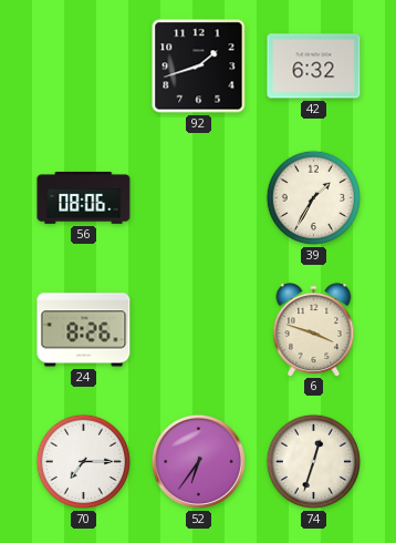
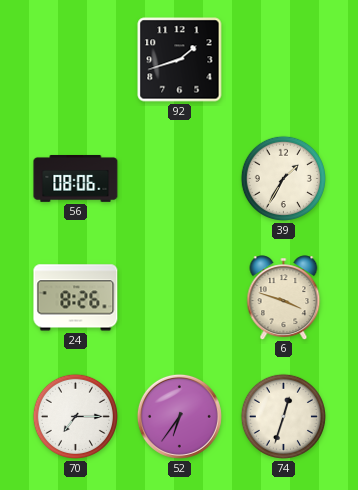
42: 6:32 -> none
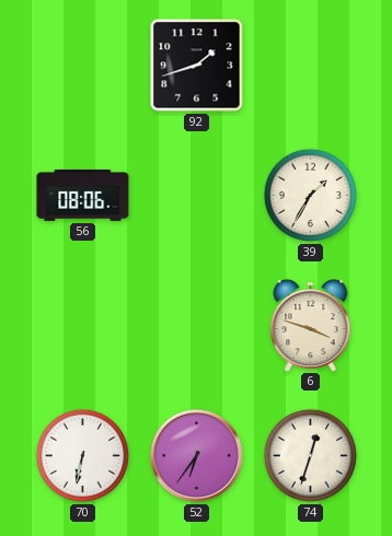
24: 8:26 -> none
70: 7:15 -> 6:32
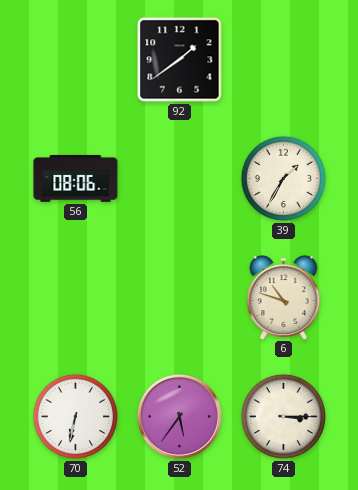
92: 1:42 -> 1:39
6: 3:48 -> 10:48
52: 6:36 -> 5:36
74: 12:33 -> 3:15
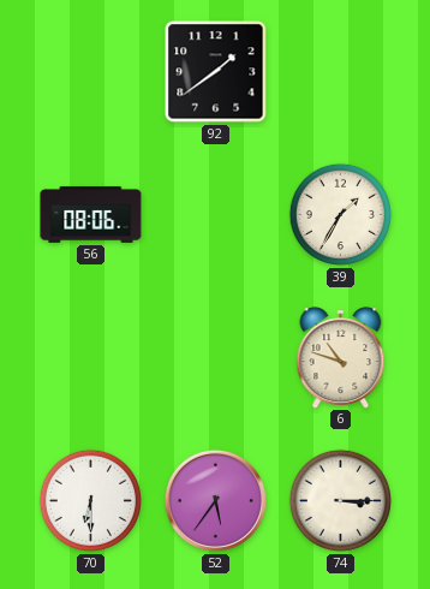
70: 6:32 -> 6:30
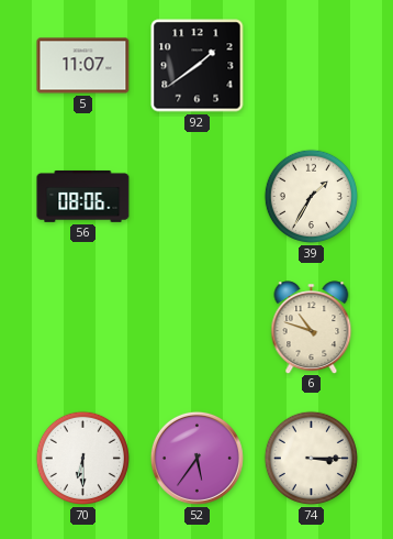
5: none -> 11:07
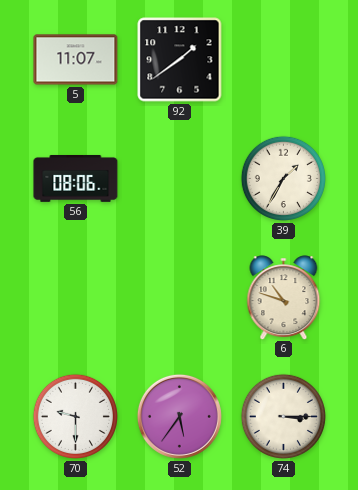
70: 6:30 -> 9:30
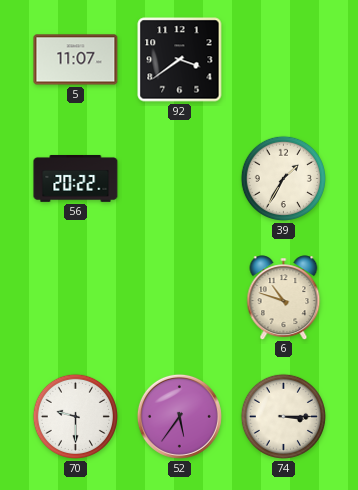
92: 1:39 -> 3:39
56: 08:06 -> 20:22
